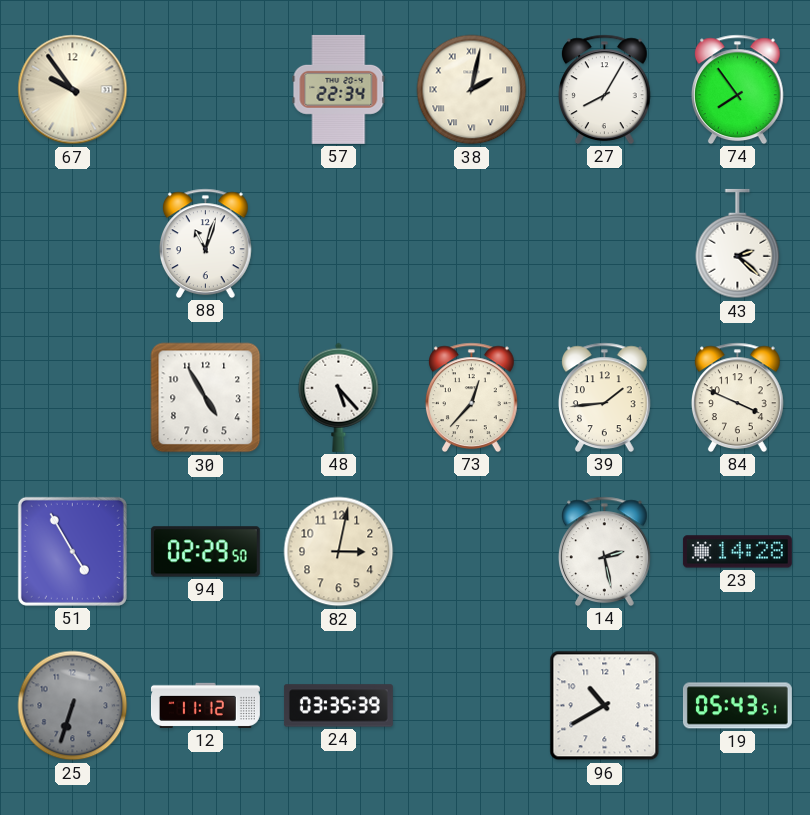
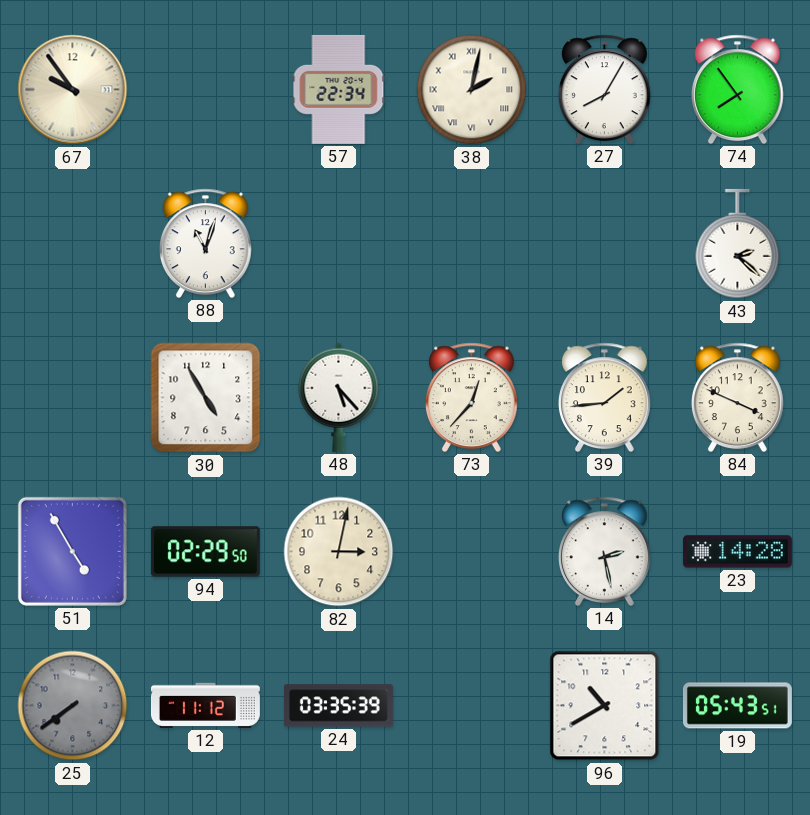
25: 6:33 -> 7:39
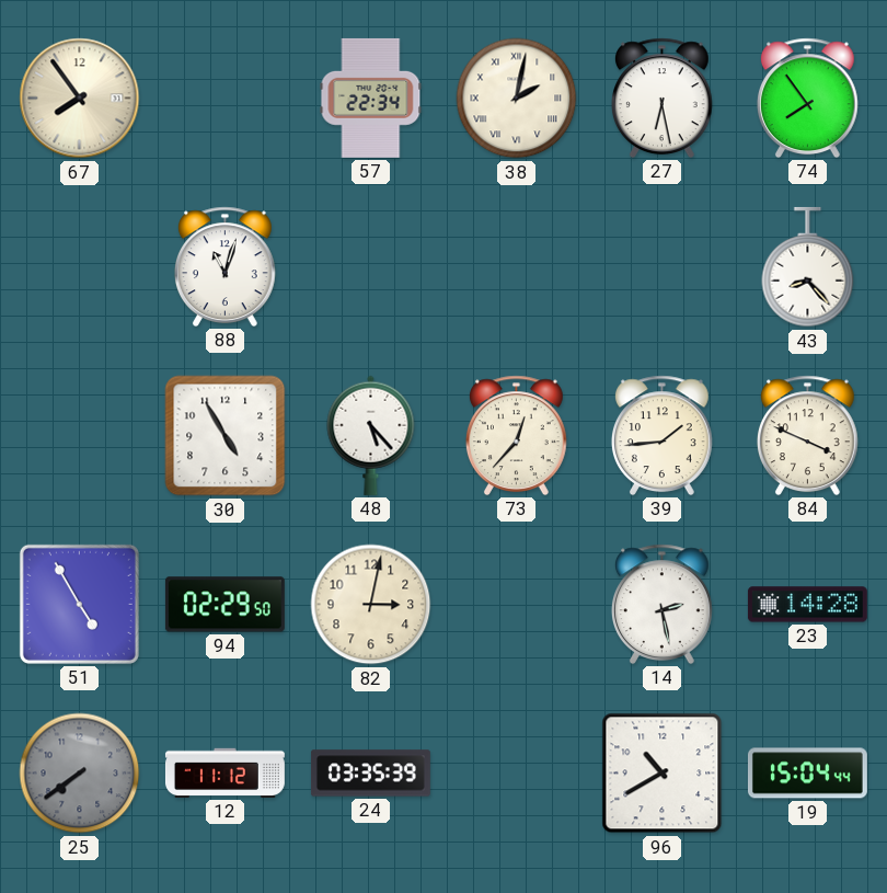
67: 9:54 -> 7:54
27: 8:05 -> 6:28
43: 2:22 -> 8:23
19: 05:43 -> 15:04
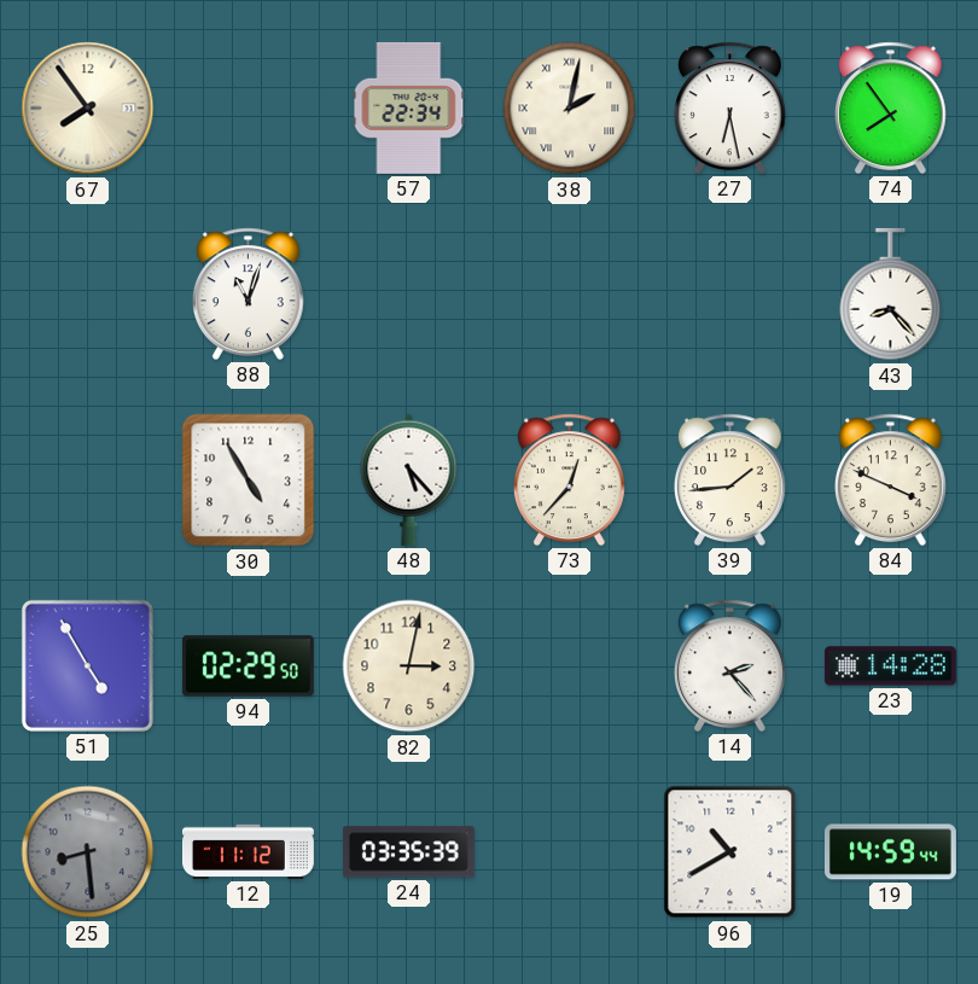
14: 2:28 -> 2:23
25: 7:39 -> 8:29
19: 15:04 -> 14:59
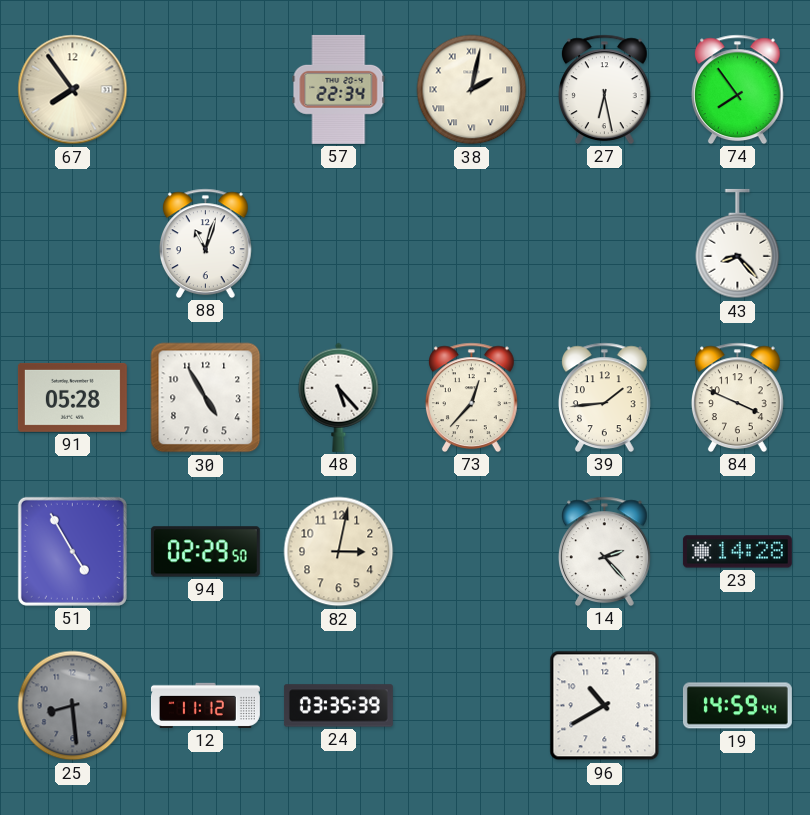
91: none -> 05:28
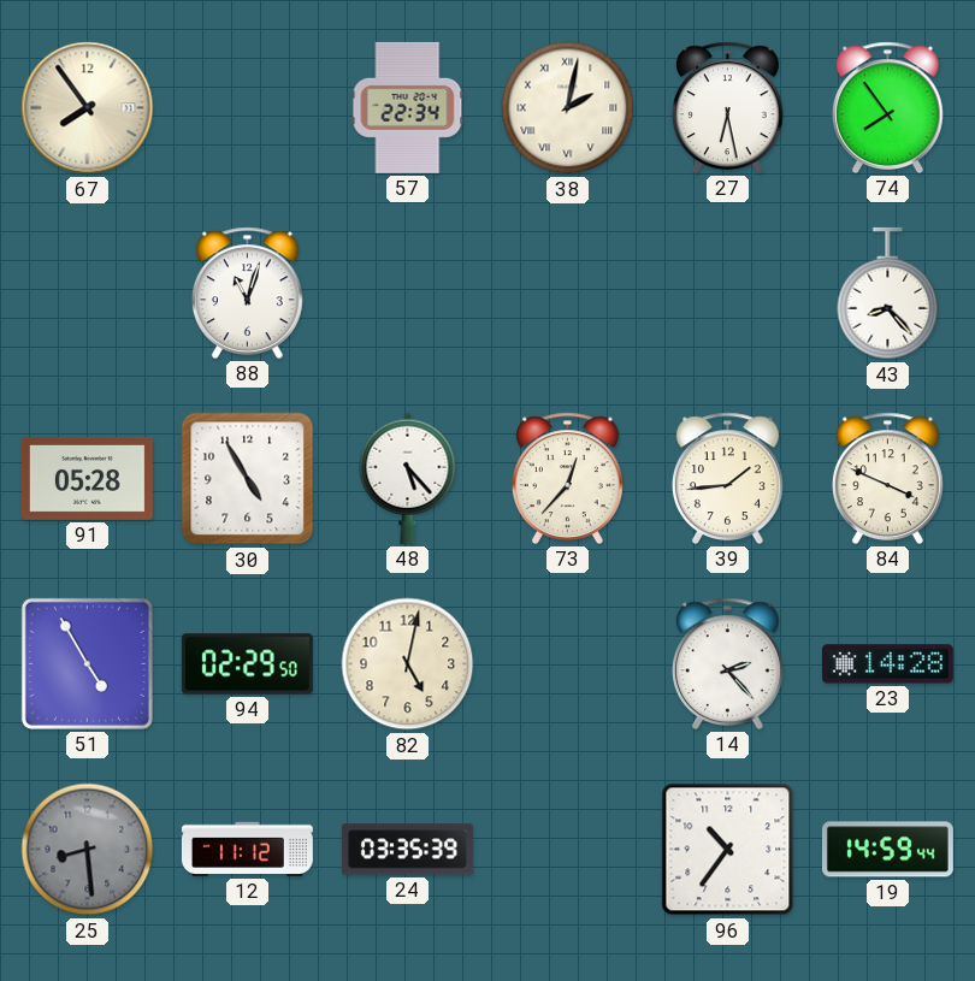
82: 3:02 -> 5:02
96: 10:40 -> 10:36
